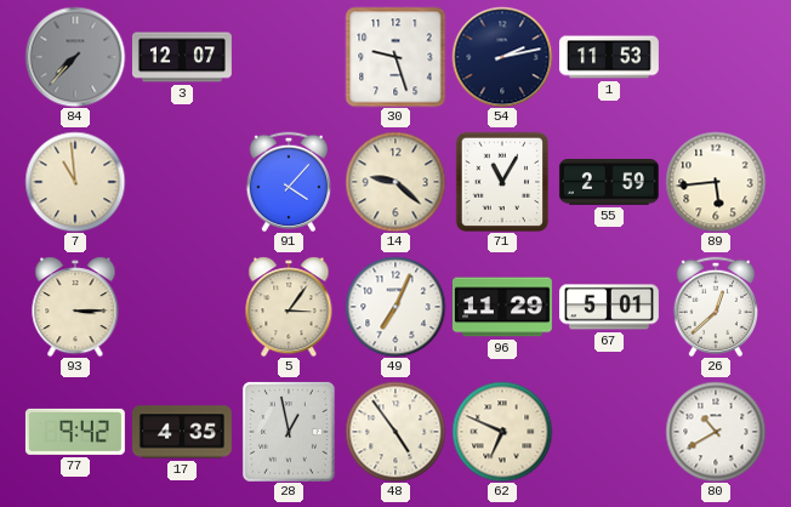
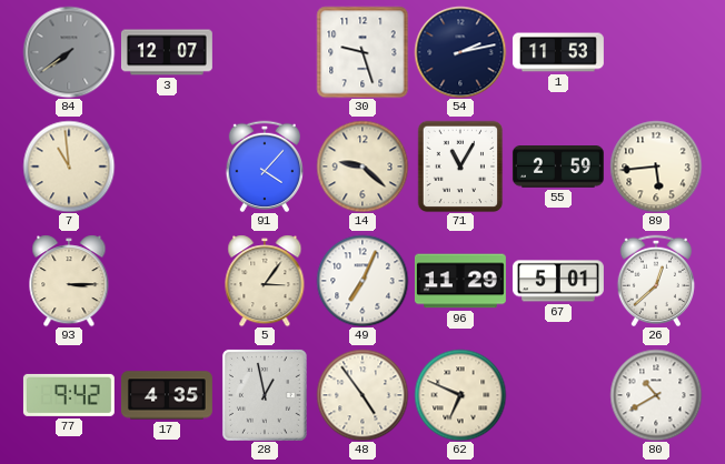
84: 7:37 -> 7:39
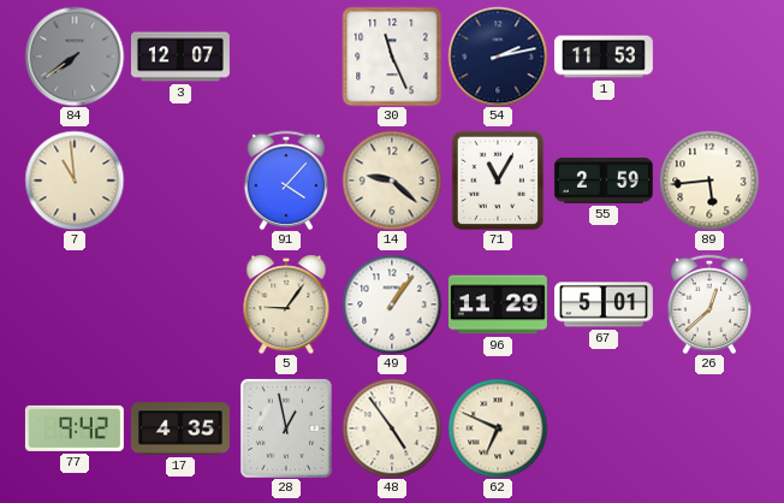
30: 9:27 -> 11:26
93: 3:15 -> none
5: 3:06 -> 9:06
49: 7:04 -> 1:06
80: 10:40 -> none
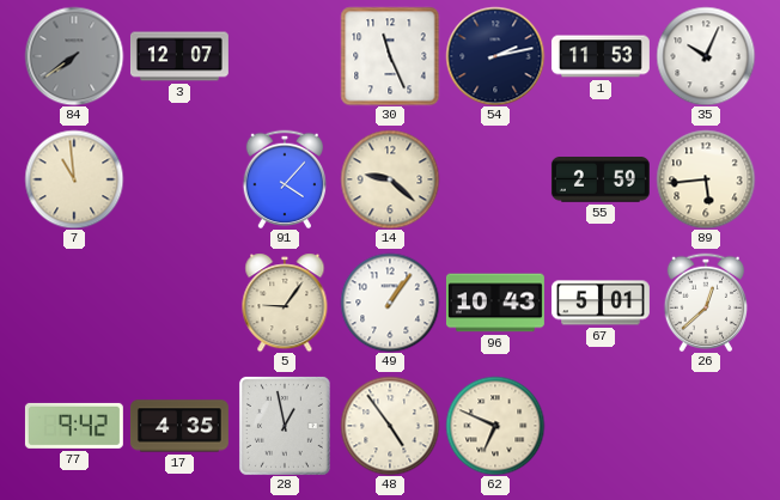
35: none -> 10:04
71: 11:05 -> none
96: 11:29 -> 10:43
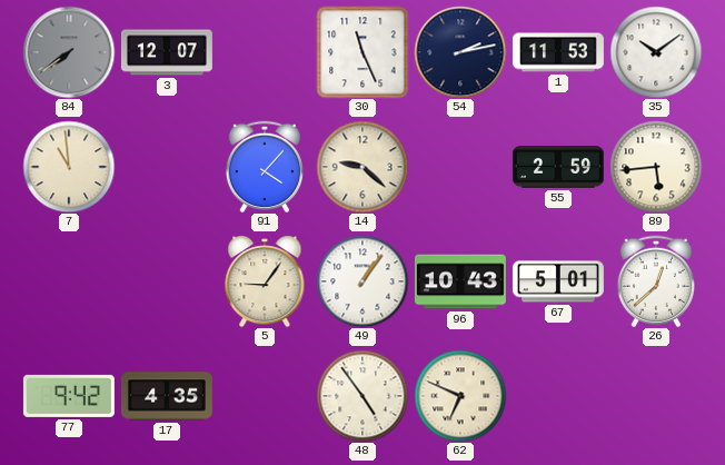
35: 10:04 -> 10:09
28: 12:58 -> none
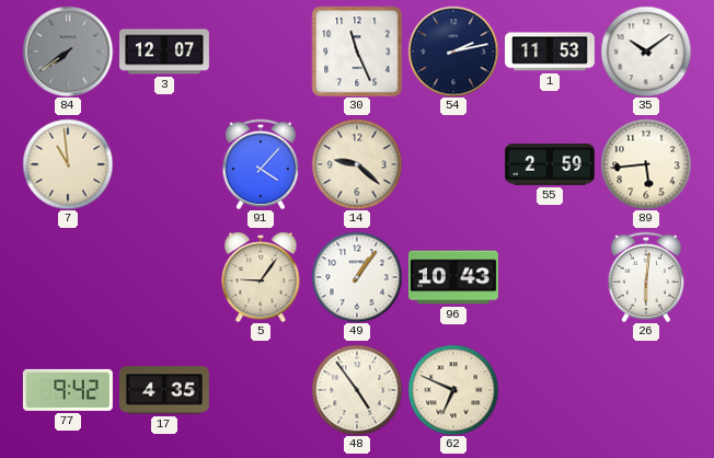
67: 5:01 -> none
26: 12:38 -> 6:01
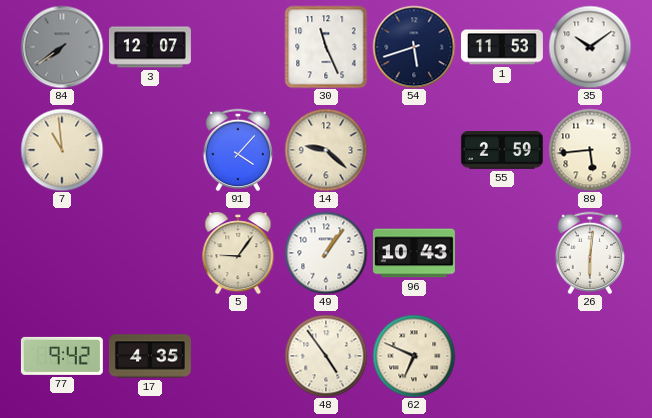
54: 2:13 -> 5:42
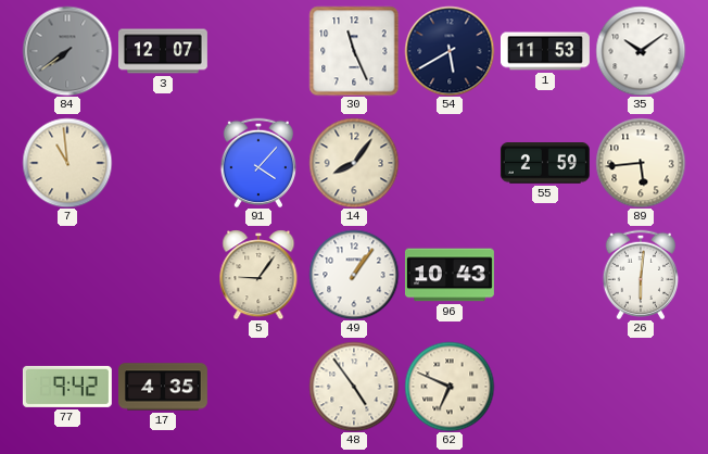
54: 5:42 -> 5:40
14: 9:22 -> 8:06
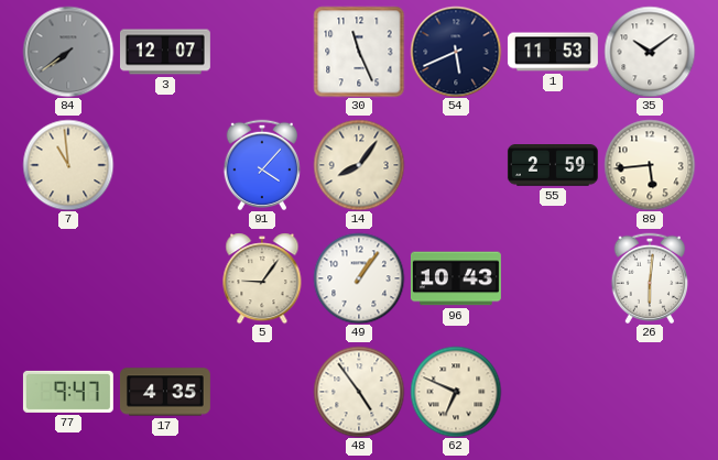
54: 5:40 -> 5:41
77: 9:42 -> 9:47
